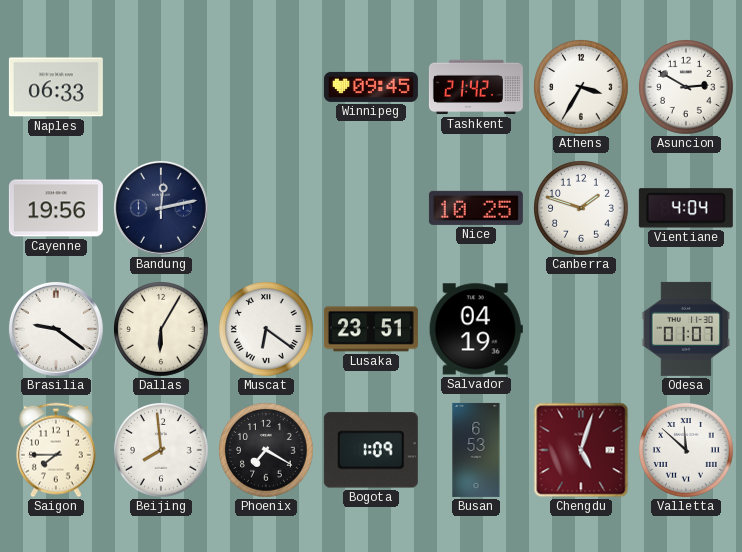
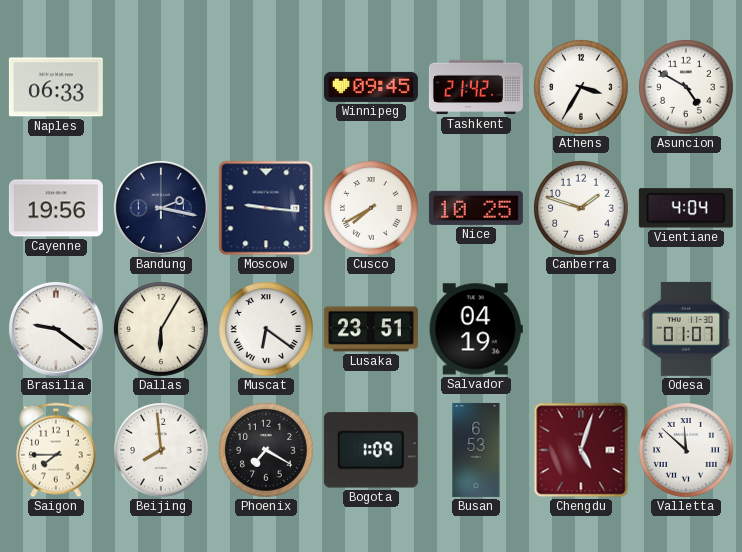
Asuncion: 2:50 -> 4:50
Bandung: 12:13 -> 2:17
Moscow: none -> 9:16
Cusco: none -> 7:40
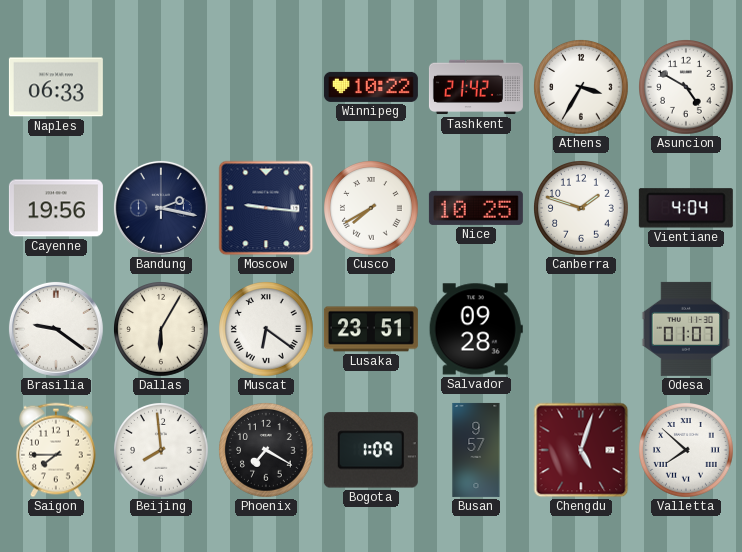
Winnipeg: 09:45 -> 10:22
Salvador: 04:19 -> 09:28
Busan: 6:53 -> 9:57
Valletta: 11:52 -> 7:52
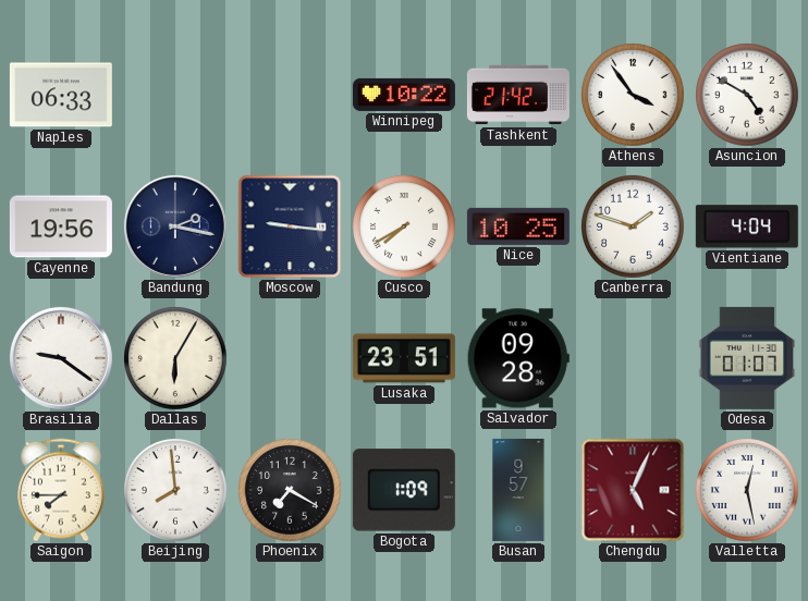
Athens: 3:35 -> 3:54
Muscat: 6:21 -> none
Chengdu: 5:03 -> 5:04
Valletta: 7:52 -> 12:28
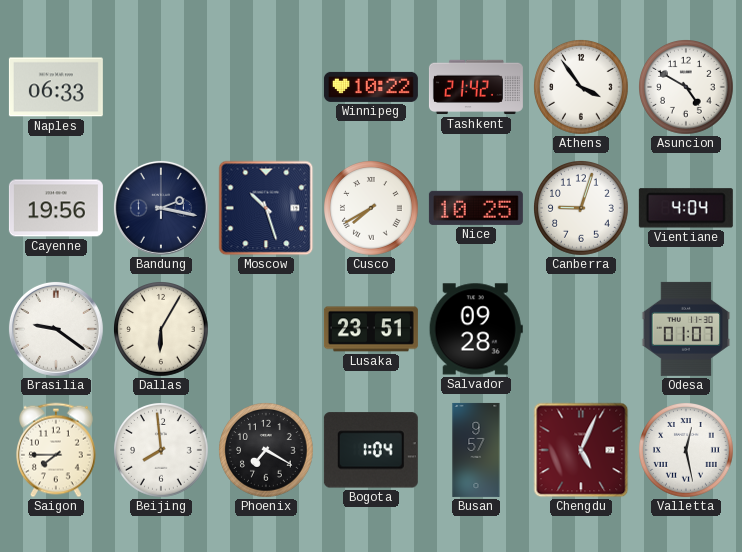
Moscow: 9:16 -> 10:27
Canberra: 1:48 -> 9:03
Bogota: 1:09 -> 1:04
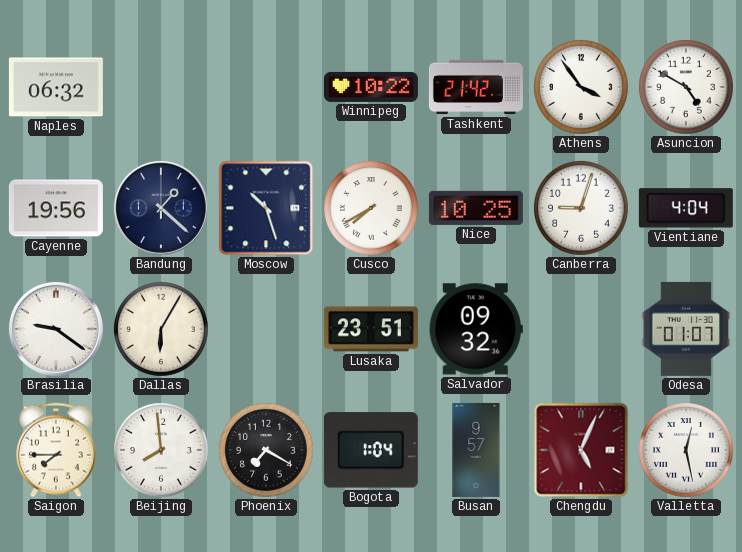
Naples: 06:33 -> 06:32
Bandung: 2:17 -> 1:22
Salvador: 09:28 -> 09:32
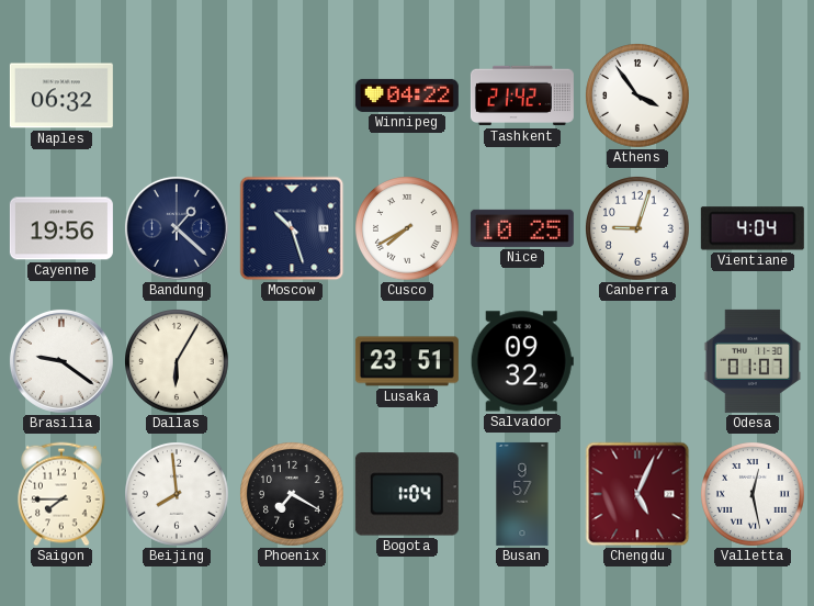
Winnipeg: 10:22 -> 04:22
Asuncion: 4:50 -> none
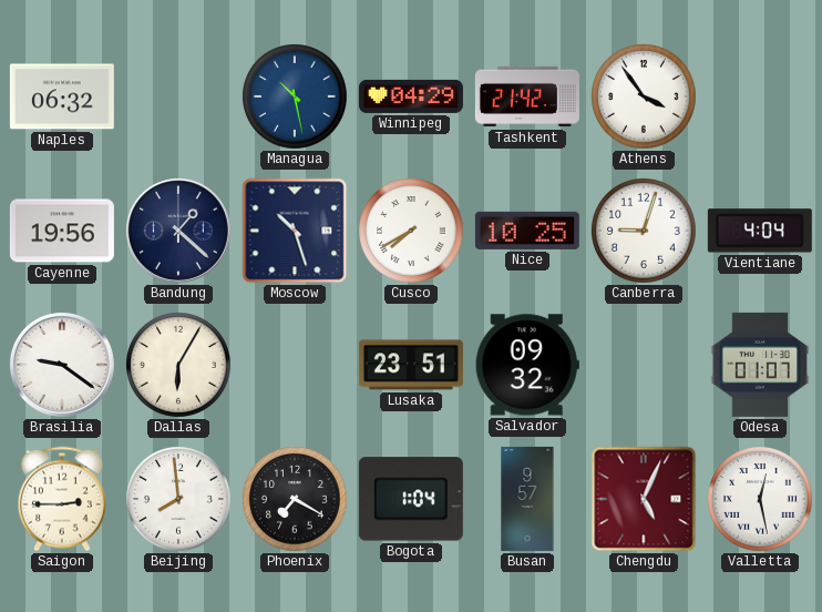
Managua: none -> 10:28
Winnipeg: 04:22 -> 04:29
Saigon: 7:45 -> 2:45
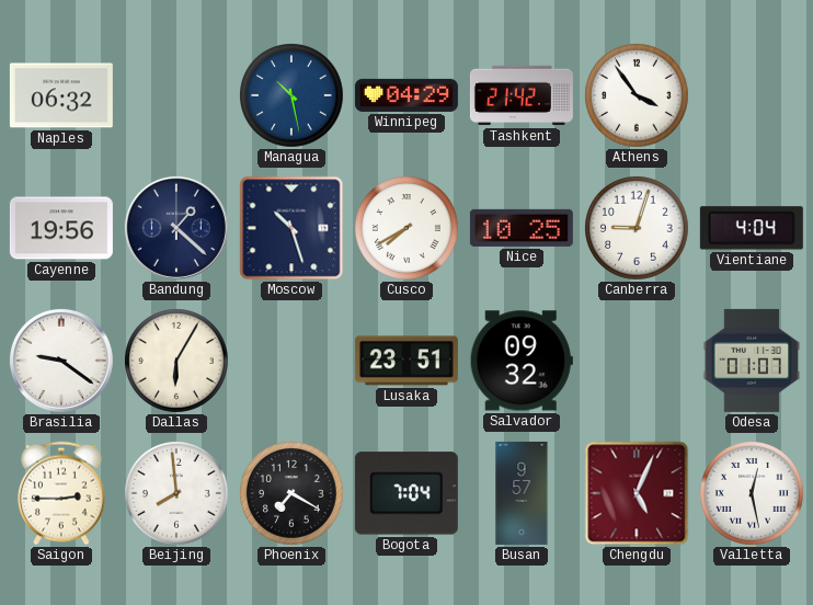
Bogota: 1:04 -> 7:04
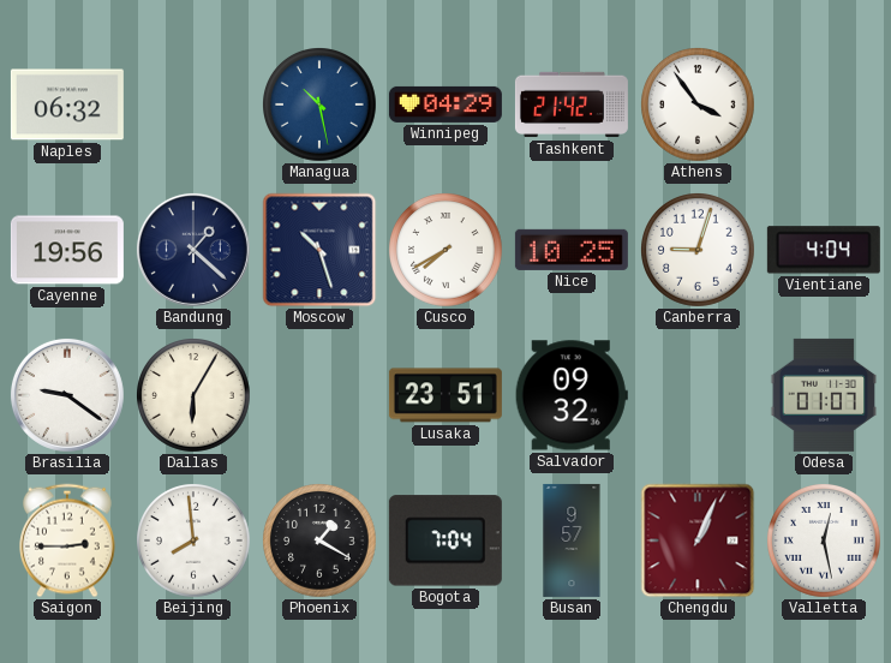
Phoenix: 7:20 -> 1:20
Chengdu: 5:04 -> 1:04
